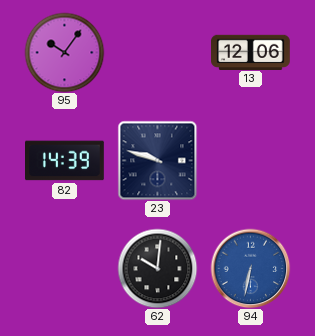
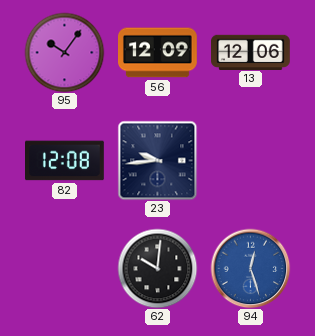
56: none -> 12:09
82: 14:39 -> 12:08
23: 9:48 -> 9:44
94: 6:32 -> 12:27
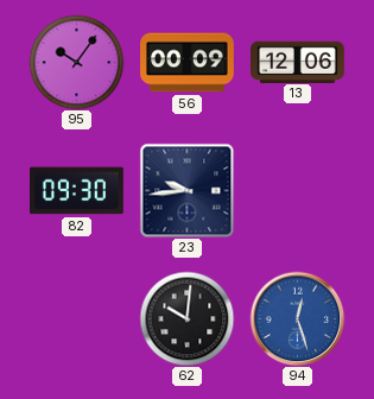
56: 12:09 -> 00:09
82: 12:08 -> 09:30
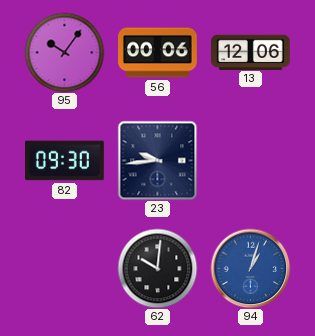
56: 00:09 -> 00:06
94: 12:27 -> 1:03
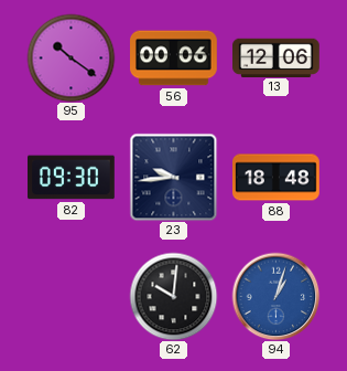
95: 10:06 -> 10:21
88: none -> 18:48
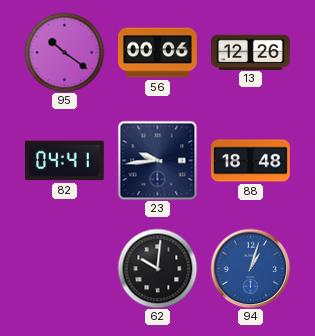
13: 12:06 -> 12:26
82: 09:30 -> 04:41
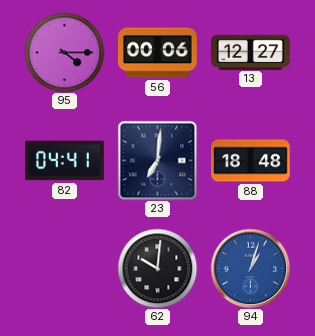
95: 10:21 -> 4:15
13: 12:26 -> 12:27
23: 9:44 -> 7:01
